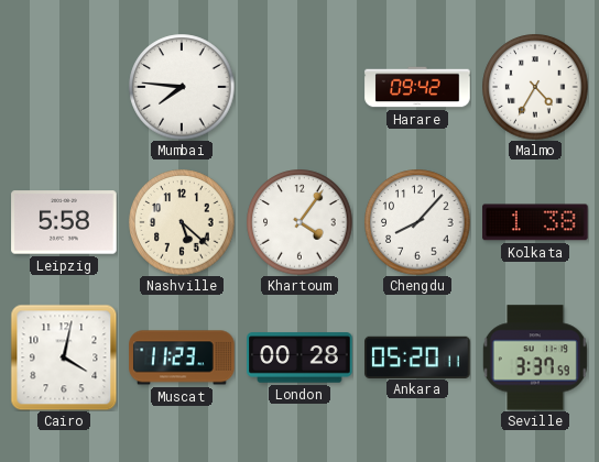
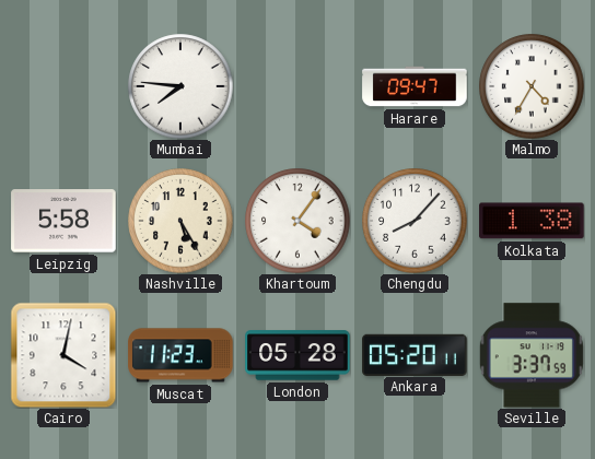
Harare: 09:42 -> 09:47
Nashville: 5:22 -> 5:25
London: 00:28 -> 05:28
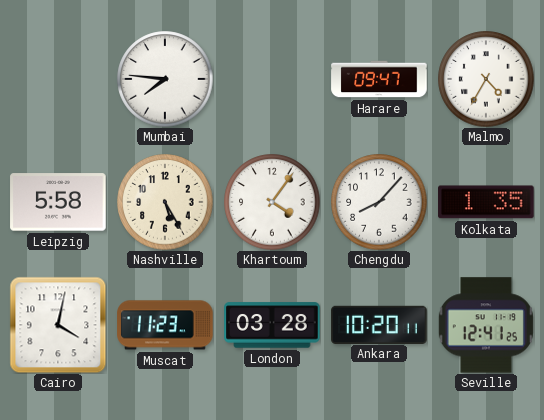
Kolkata: 1:38 -> 1:35
London: 05:28 -> 03:28
Ankara: 05:20 -> 10:20
Seville: 3:37 -> 12:41
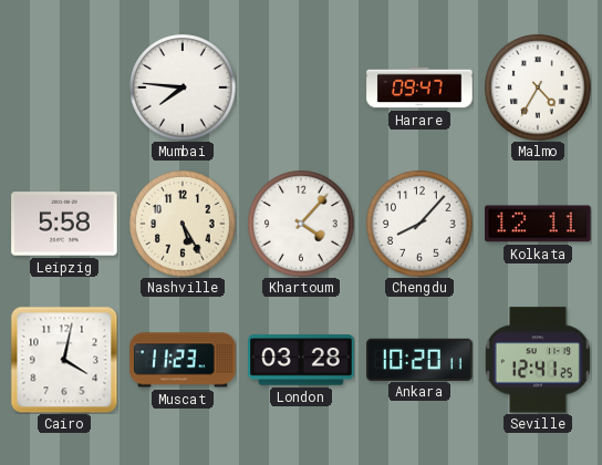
Khartoum: 4:06 -> 4:07
Kolkata: 1:35 -> 12:11
